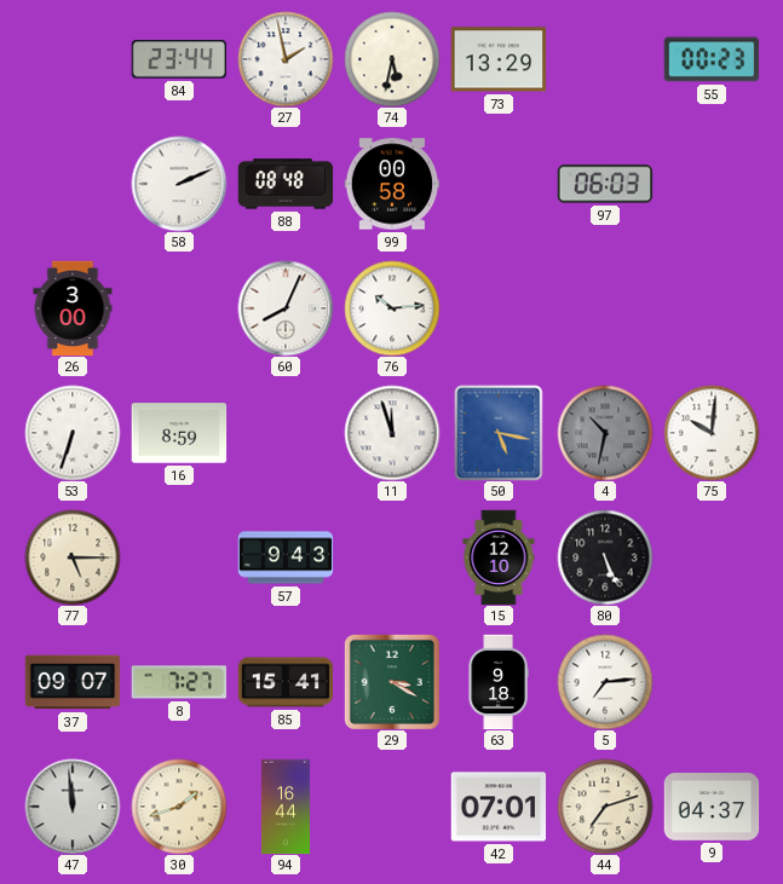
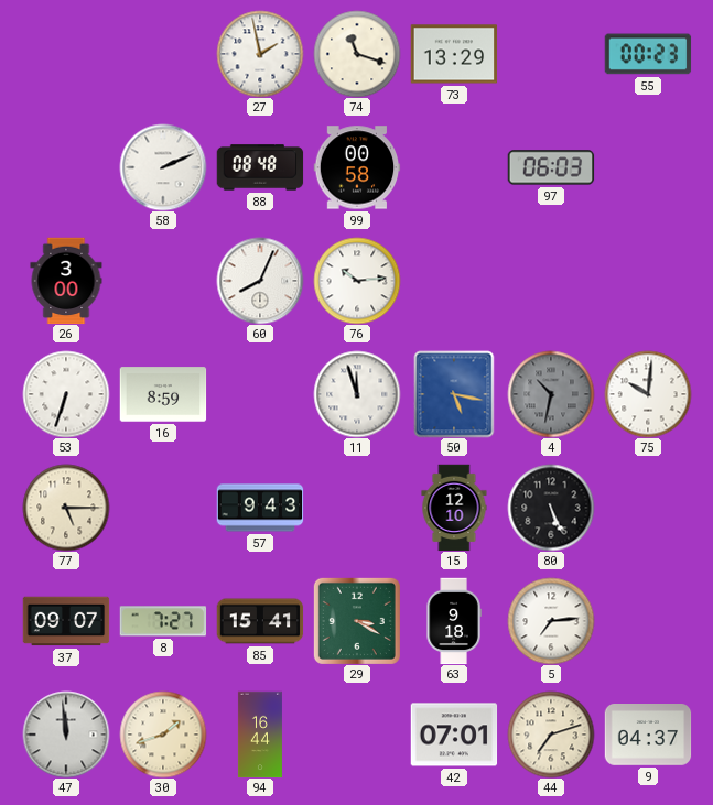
84: 23:44 -> none
74: 5:32 -> 11:18
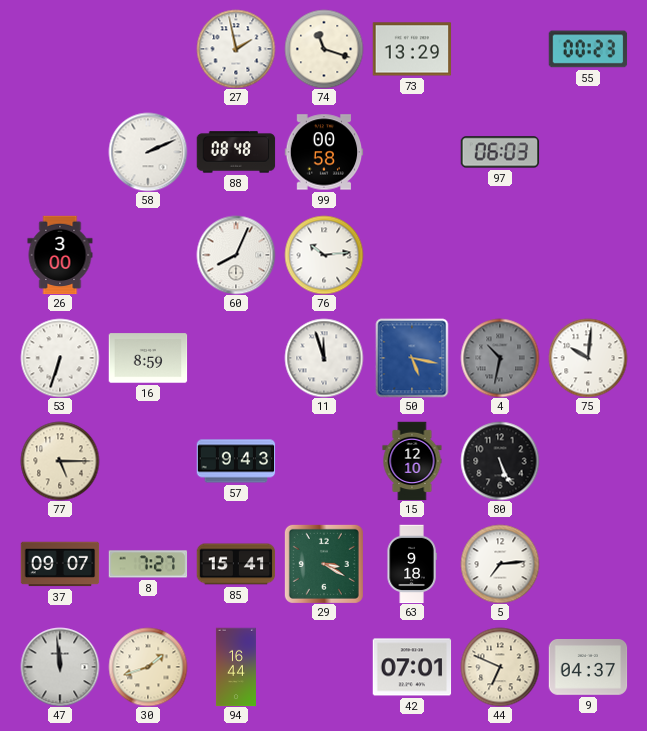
44: 7:12 -> 6:49
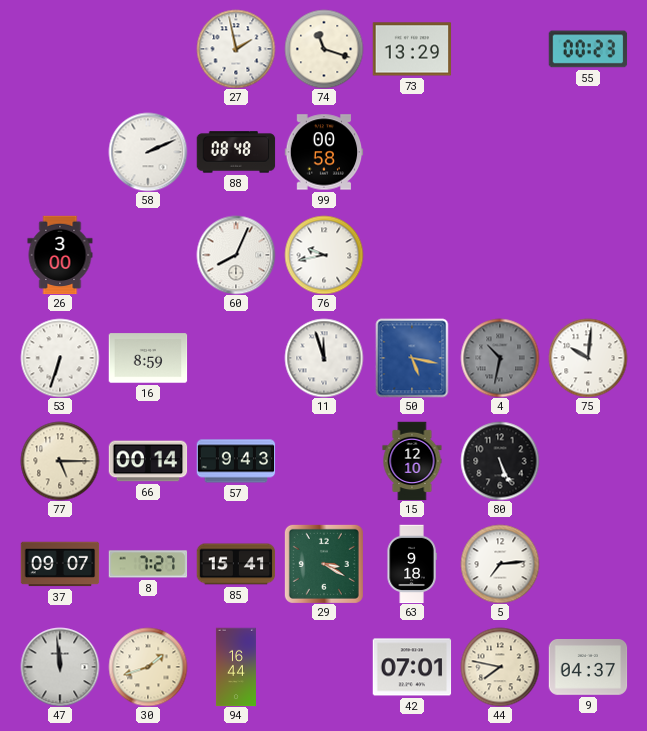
97: 06:03 -> none
76: 10:14 -> 9:43
66: none -> 00:14
44: 6:49 -> 7:47
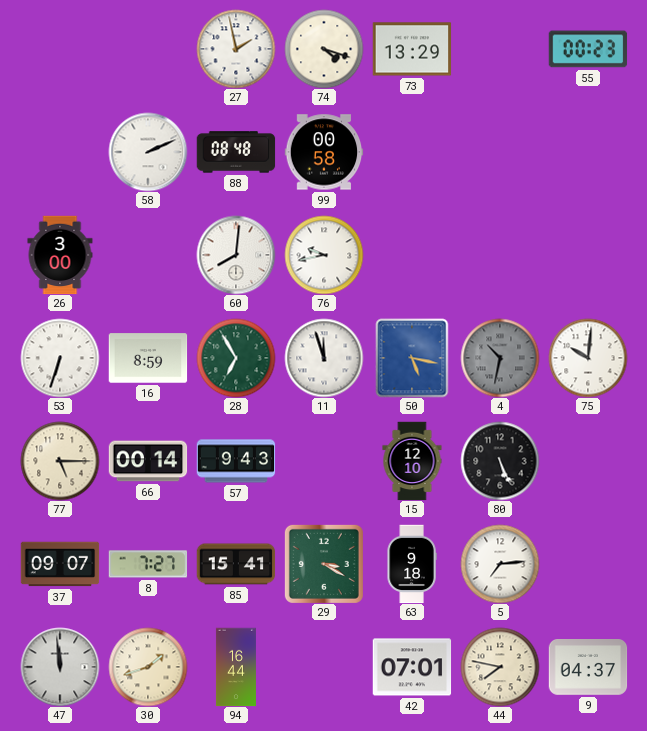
74: 11:18 -> 4:18
60: 8:04 -> 8:01
28: none -> 6:55
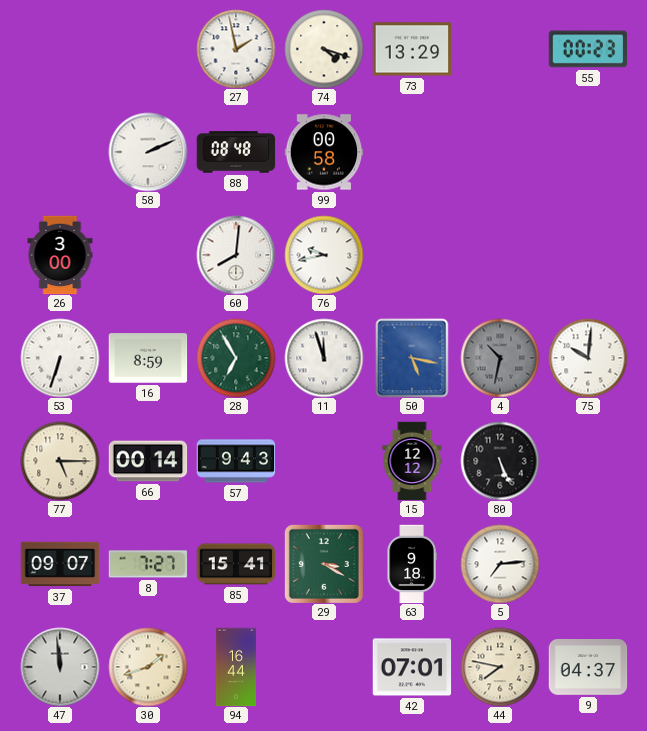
15: 12:10 -> 12:12
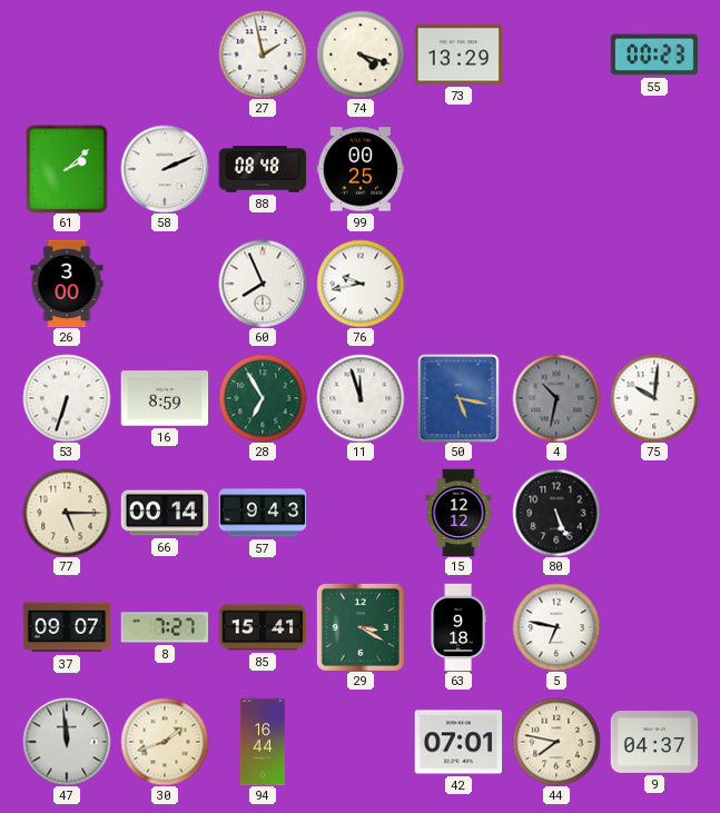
61: none -> 2:08
99: 00:58 -> 00:25
60: 8:01 -> 7:56
5: 7:14 -> 6:47
